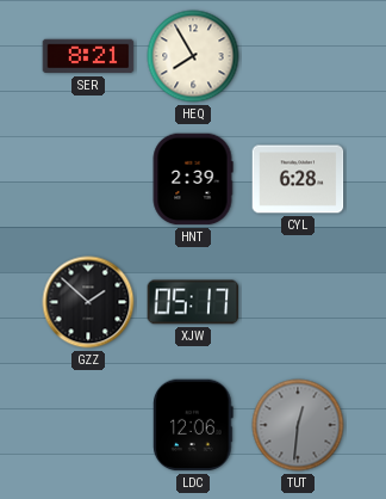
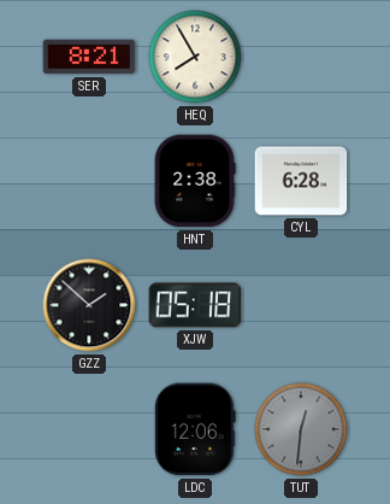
HNT: 2:39 -> 2:38
XJW: 05:17 -> 05:18
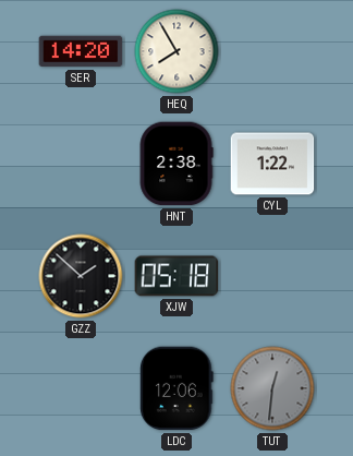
SER: 8:21 -> 14:20
CYL: 6:28 -> 1:22
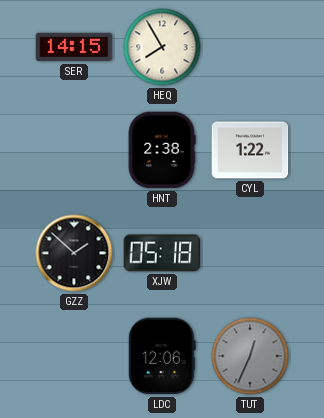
SER: 14:20 -> 14:15
TUT: 12:31 -> 12:34
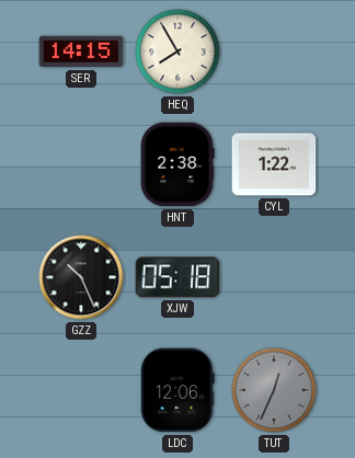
GZZ: 1:52 -> 10:26
